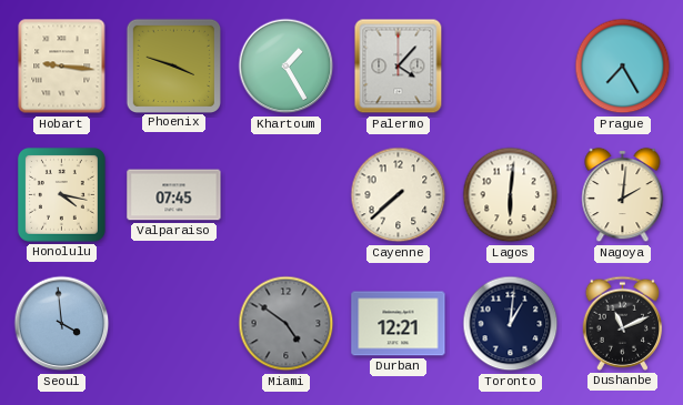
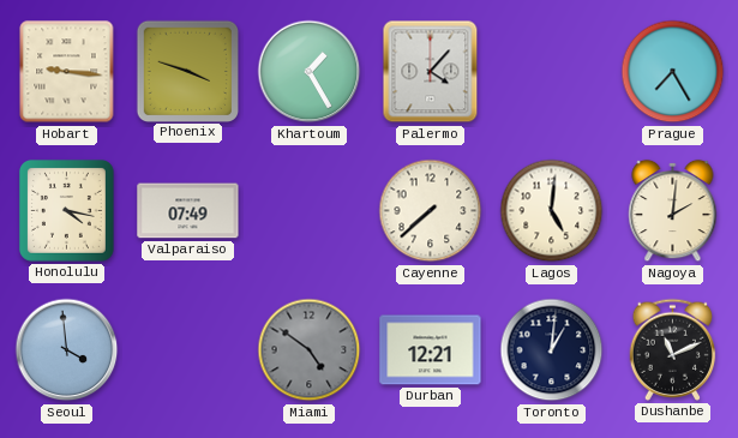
Valparaiso: 07:45 -> 07:49
Lagos: 6:01 -> 5:01
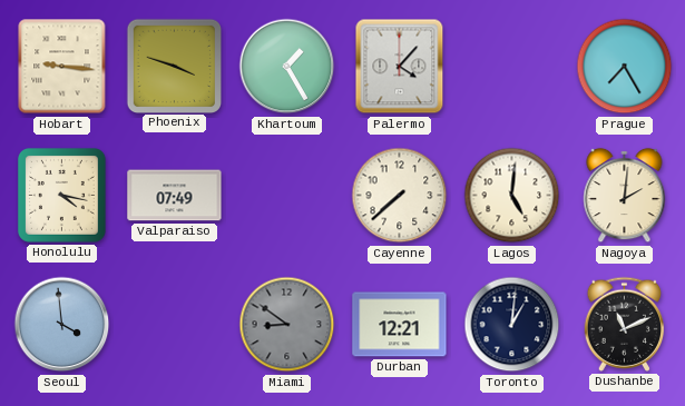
Miami: 4:51 -> 8:51
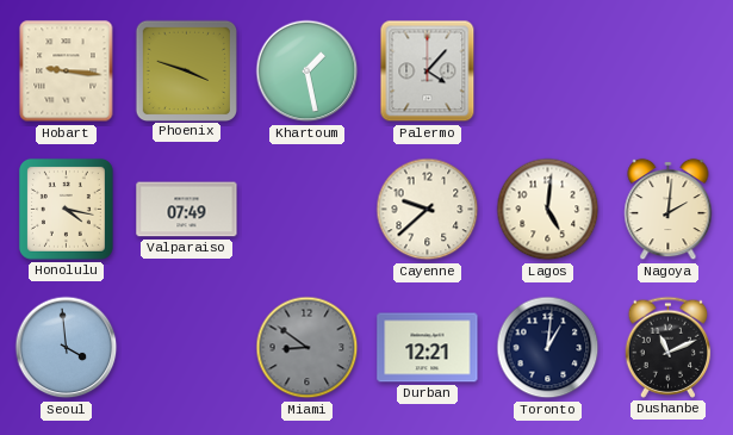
Khartoum: 1:25 -> 1:28
Prague: 7:25 -> none
Cayenne: 7:38 -> 9:38
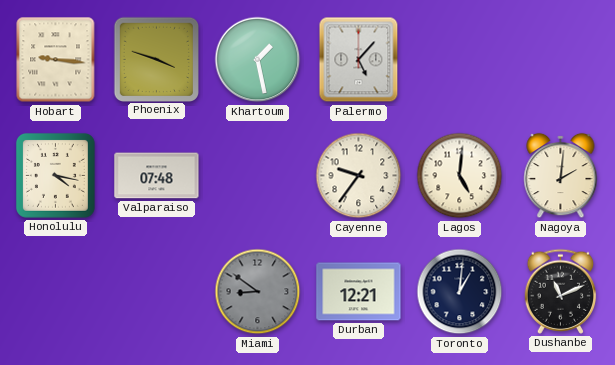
Palermo: 4:07 -> 5:07
Valparaiso: 07:49 -> 07:48
Cayenne: 9:38 -> 9:36
Seoul: 3:59 -> none
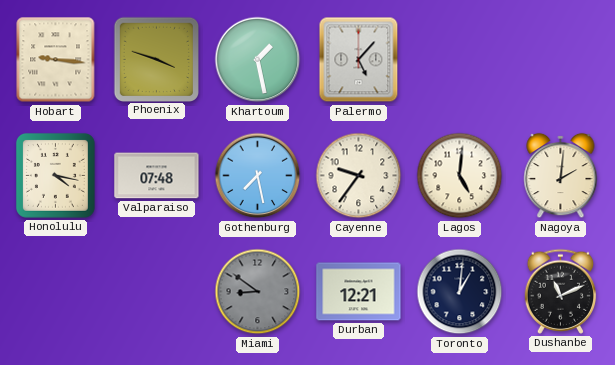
Gothenburg: none -> 7:28
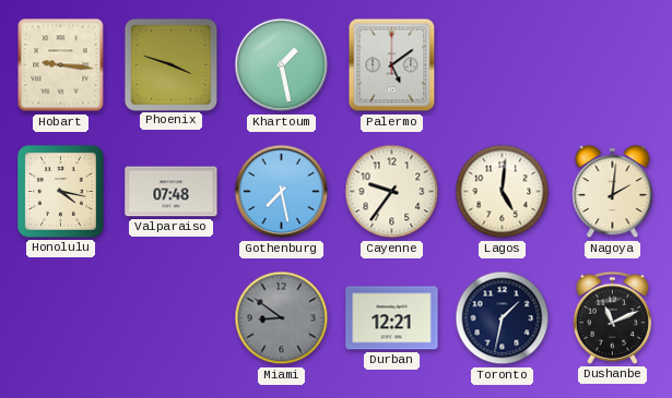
Palermo: 5:07 -> 5:09
Toronto: 1:01 -> 1:32
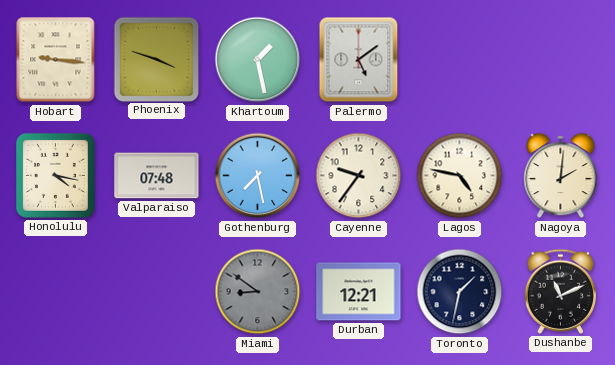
Lagos: 5:01 -> 4:47
